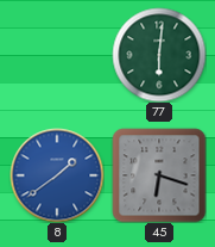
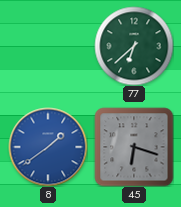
77: 6:01 -> 6:38
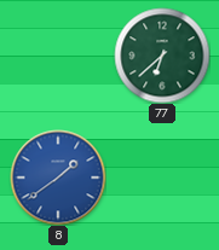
45: 6:18 -> none
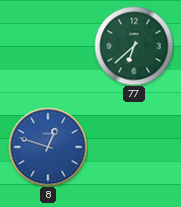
8: 1:39 -> 12:48
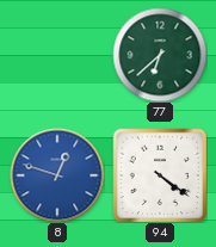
94: none -> 4:21
